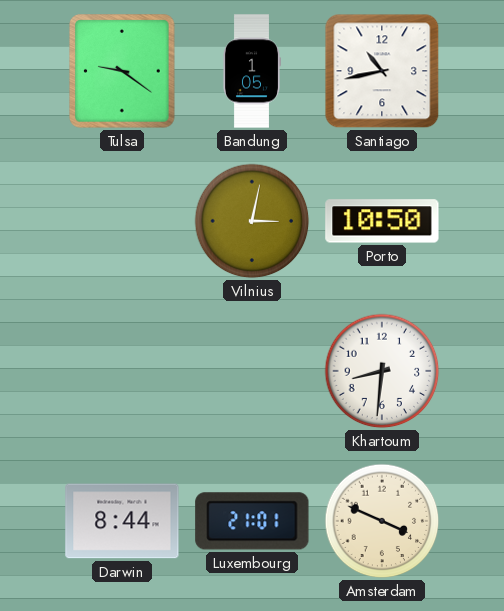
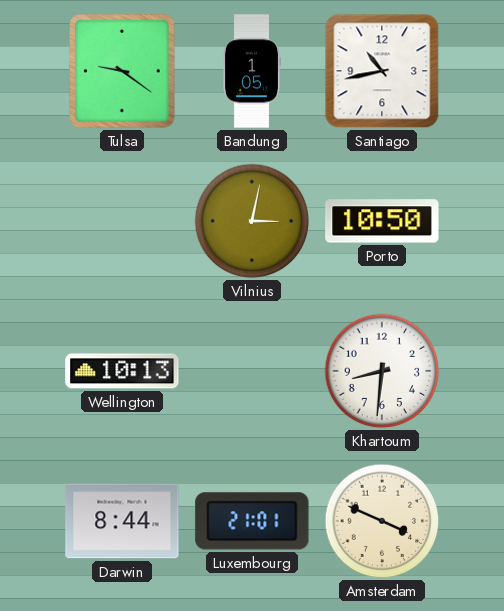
Wellington: none -> 10:13
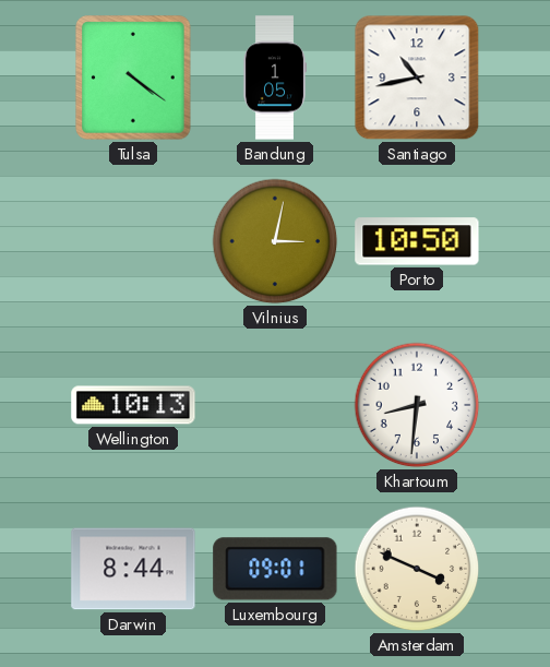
Tulsa: 9:21 -> 4:21
Luxembourg: 21:01 -> 09:01
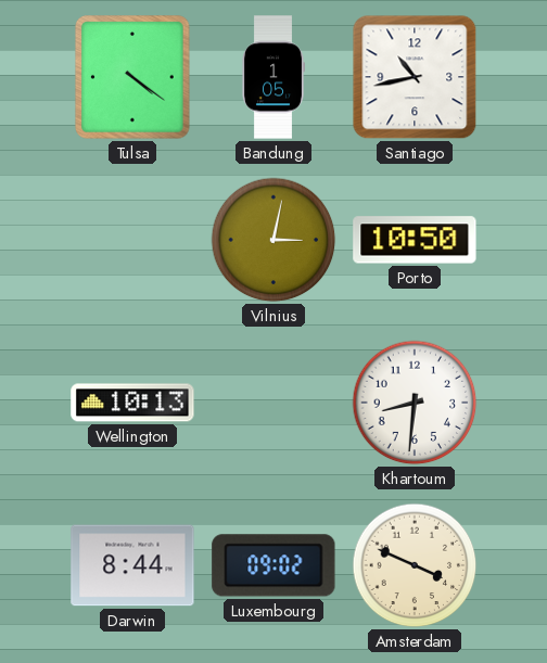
Luxembourg: 09:01 -> 09:02
